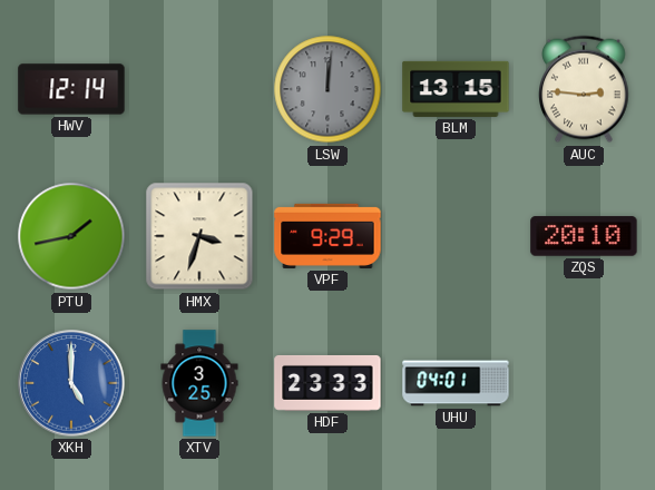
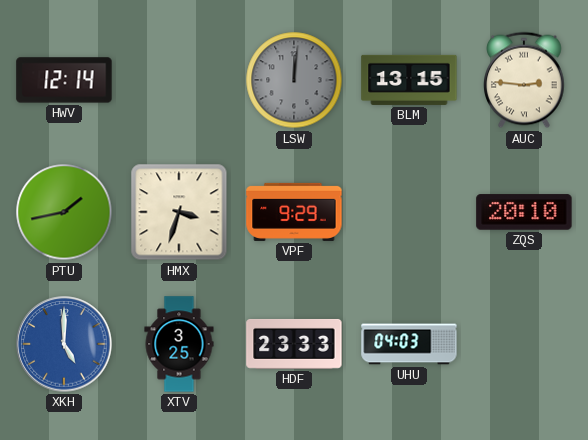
UHU: 04:01 -> 04:03
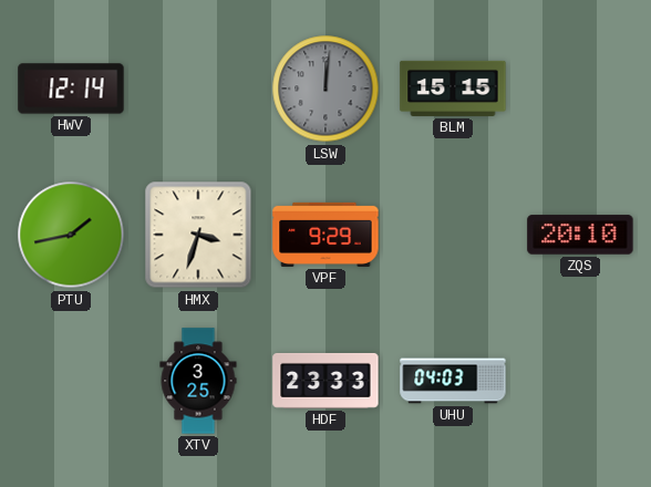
BLM: 13:15 -> 15:15
AUC: 2:46 -> none
XKH: 5:00 -> none
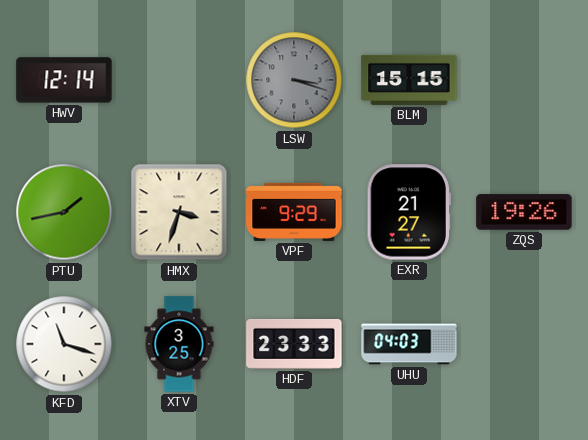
LSW: 12:01 -> 3:18
EXR: none -> 21:27
ZQS: 20:10 -> 19:26
KFD: none -> 11:18
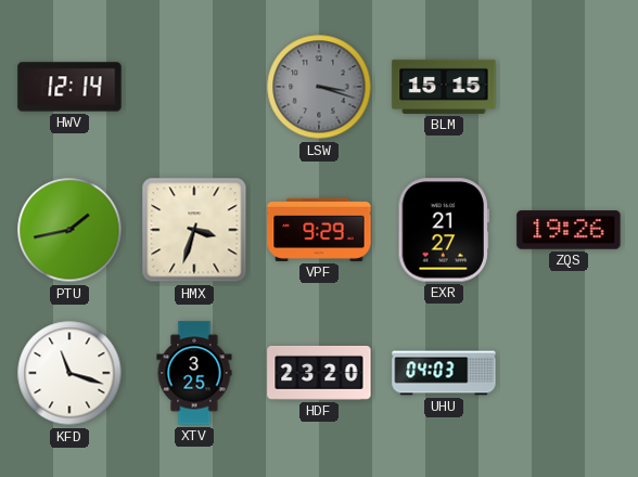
HDF: 23:33 -> 23:20
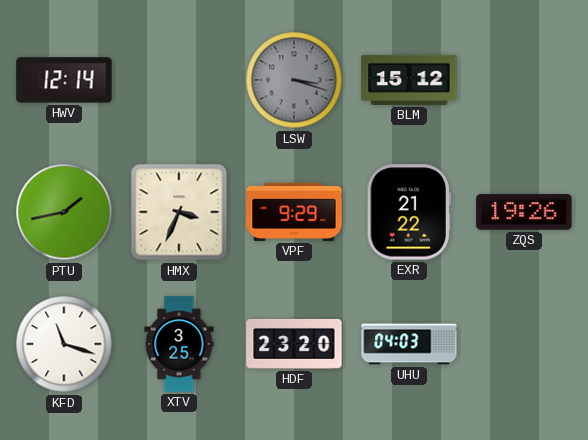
BLM: 15:15 -> 15:12
HMX: 3:33 -> 3:34
EXR: 21:27 -> 21:22
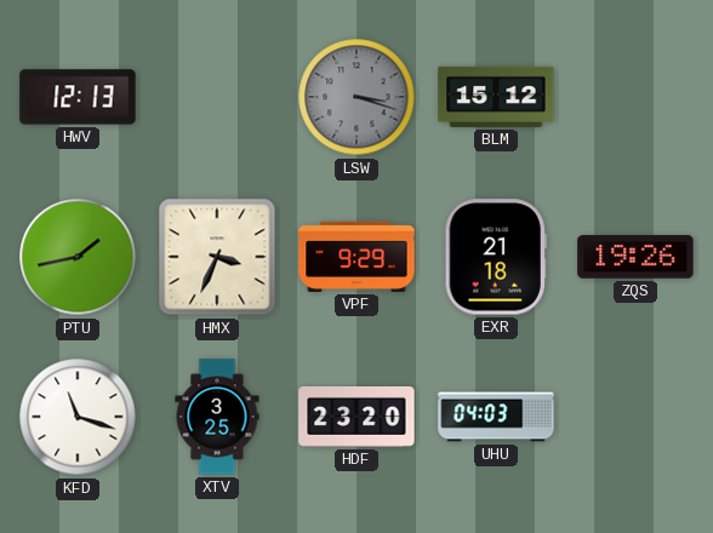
HWV: 12:14 -> 12:13
EXR: 21:22 -> 21:18
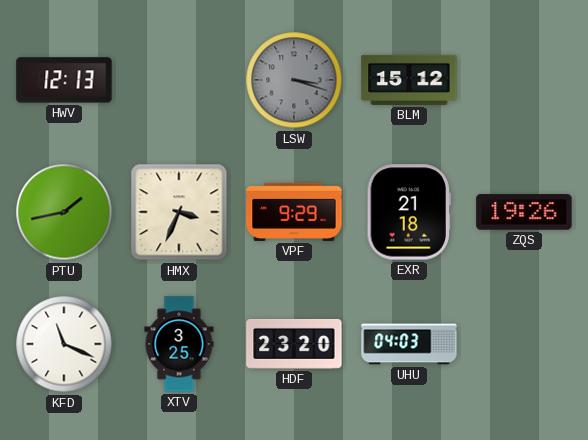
KFD: 11:18 -> 11:19
